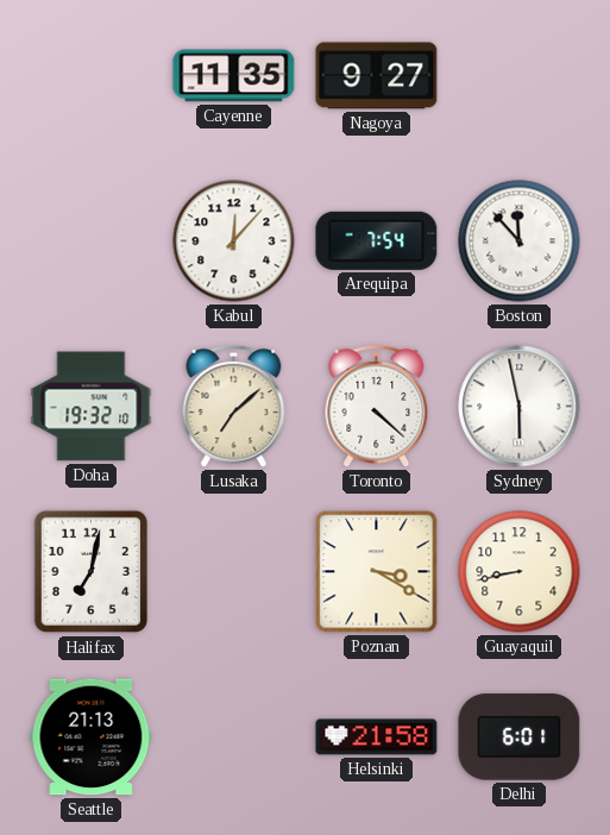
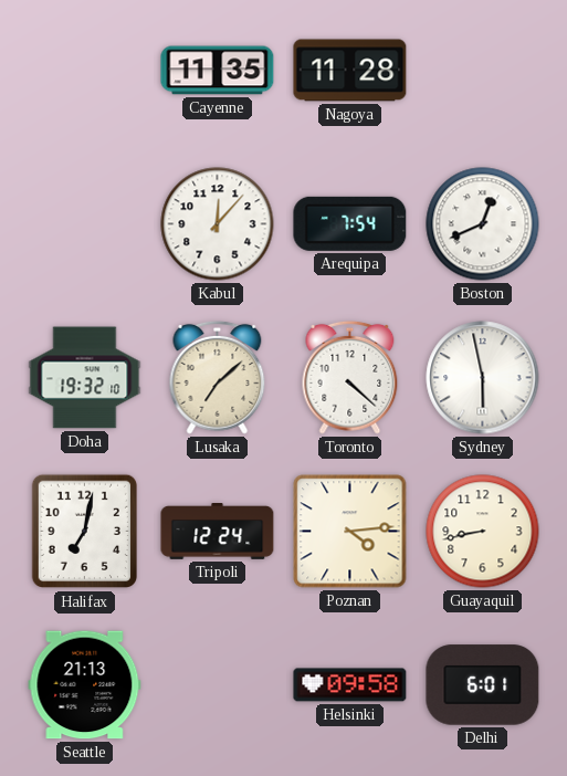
Nagoya: 9:27 -> 11:28
Boston: 11:53 -> 12:41
Tripoli: none -> 12:24
Poznan: 3:20 -> 4:14
Helsinki: 21:58 -> 09:58
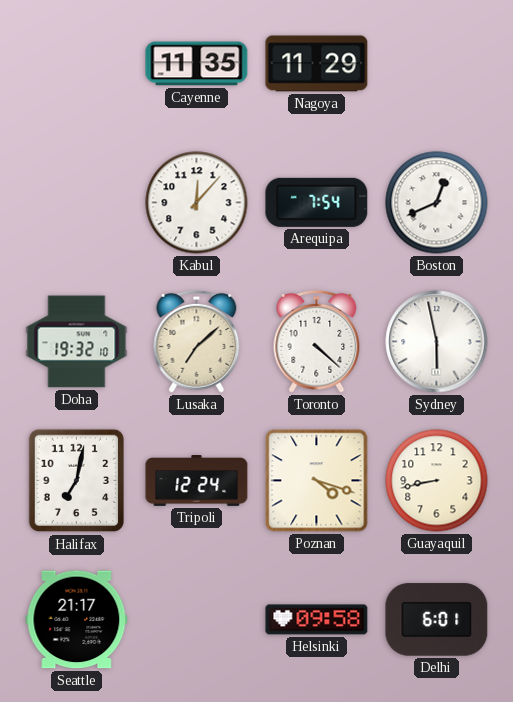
Nagoya: 11:28 -> 11:29
Poznan: 4:14 -> 4:18
Seattle: 21:13 -> 21:17
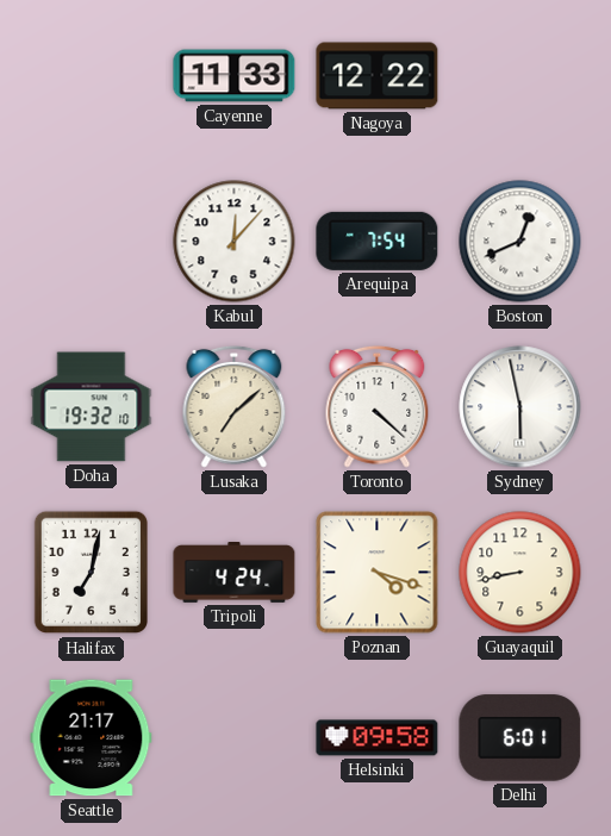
Cayenne: 11:35 -> 11:33
Nagoya: 11:29 -> 12:22
Tripoli: 12:24 -> 4:24
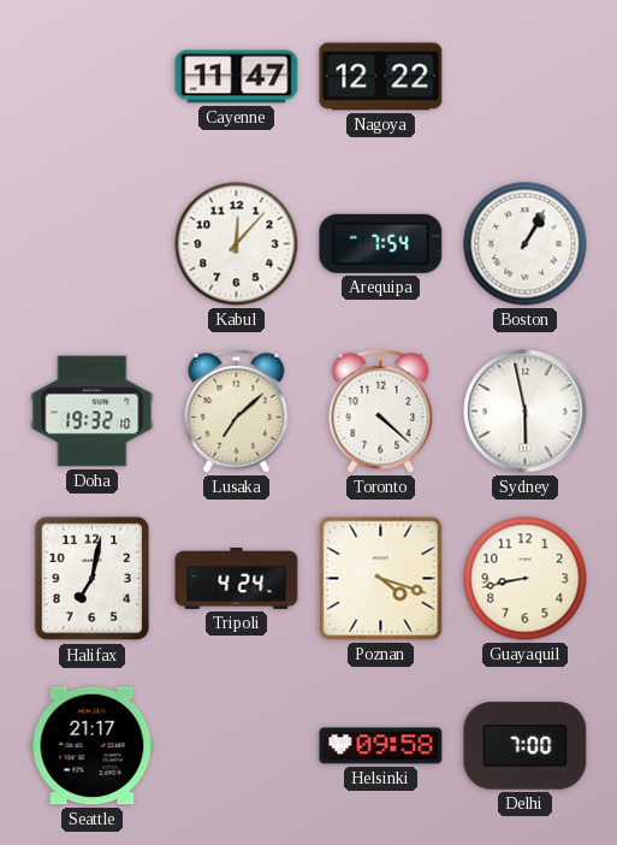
Cayenne: 11:33 -> 11:47
Boston: 12:41 -> 1:05
Delhi: 6:01 -> 7:00
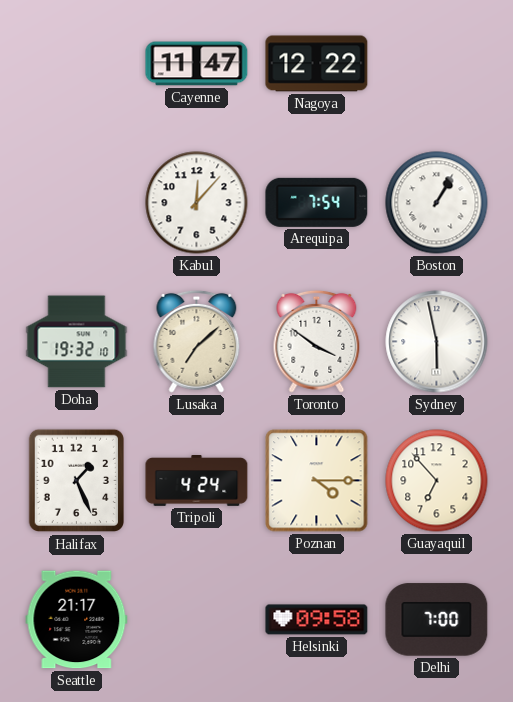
Toronto: 4:22 -> 3:51
Halifax: 7:02 -> 1:26
Poznan: 4:18 -> 4:15
Guayaquil: 8:43 -> 6:53
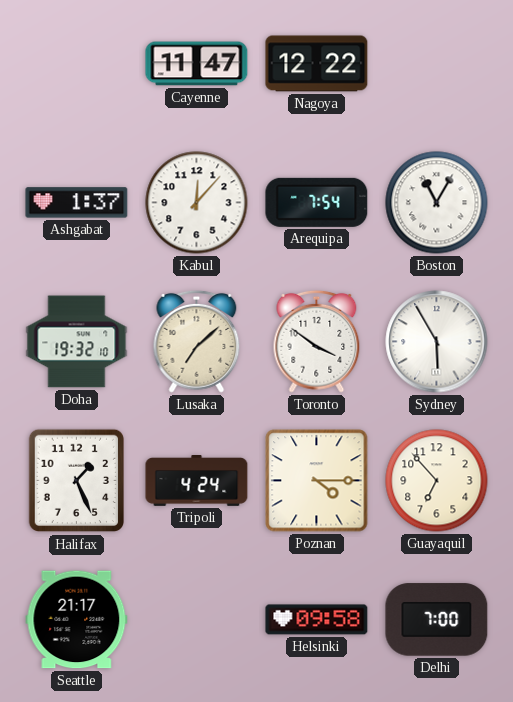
Ashgabat: none -> 1:37
Boston: 1:05 -> 11:05
Sydney: 5:58 -> 5:55
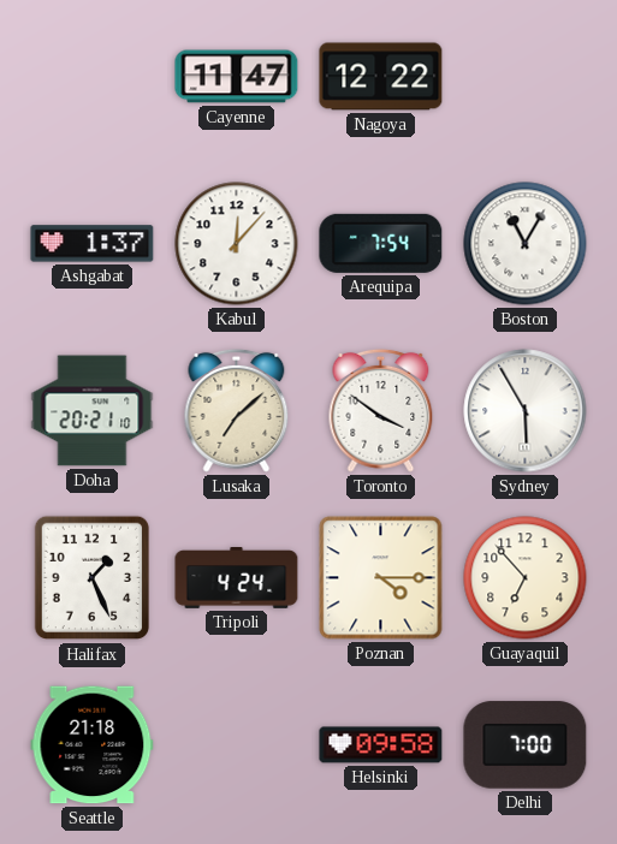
Doha: 19:32 -> 20:21
Seattle: 21:17 -> 21:18
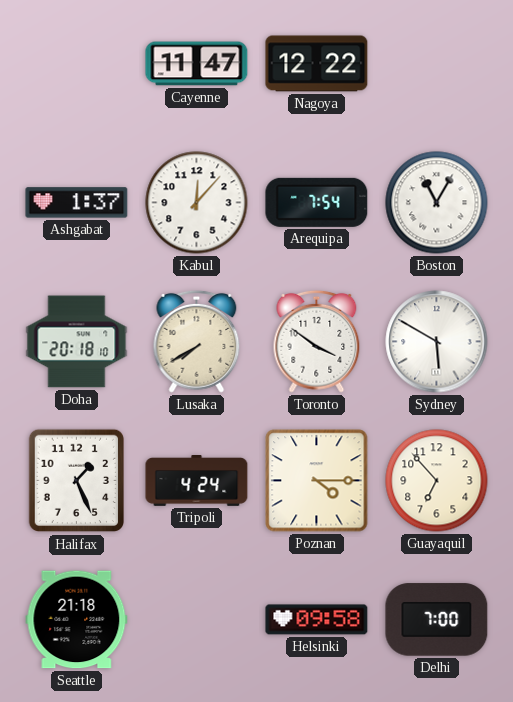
Doha: 20:21 -> 20:18
Lusaka: 7:08 -> 7:40
Sydney: 5:55 -> 5:50
